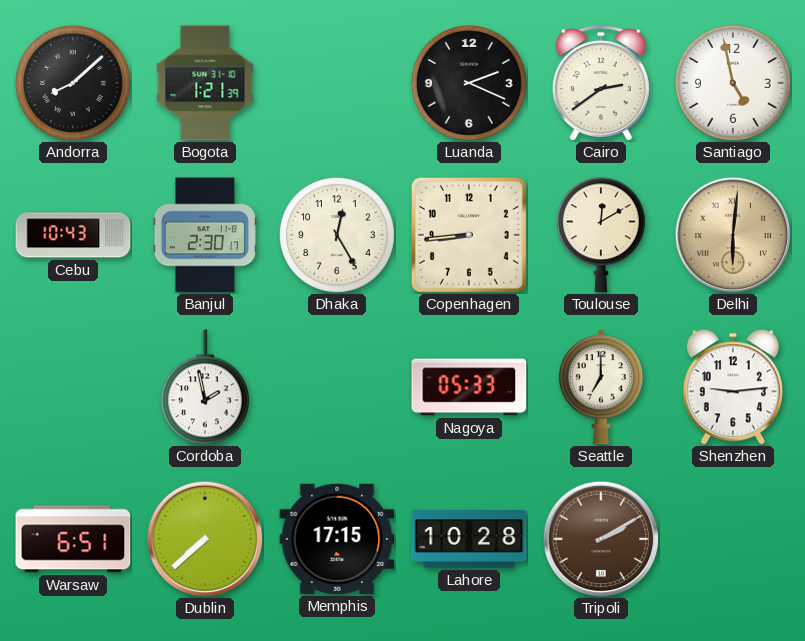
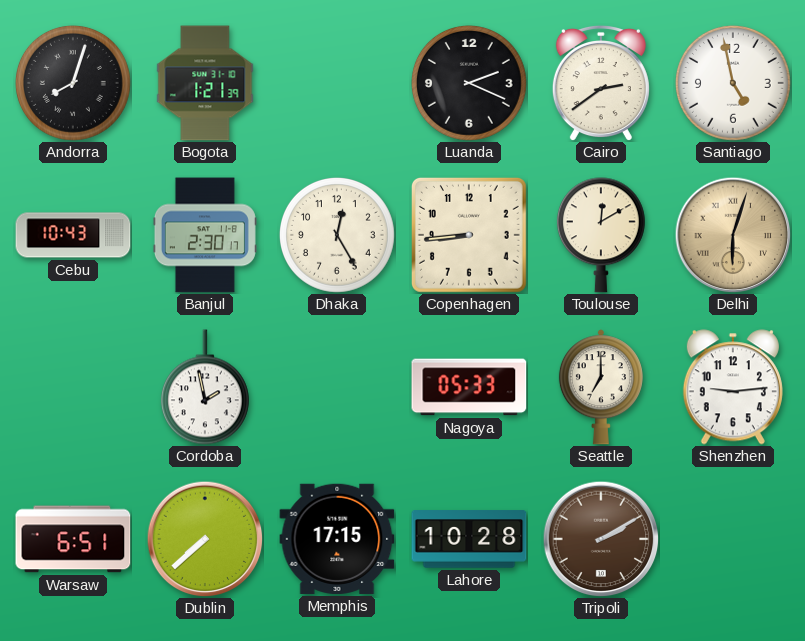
Andorra: 8:08 -> 8:03
Delhi: 6:01 -> 6:03
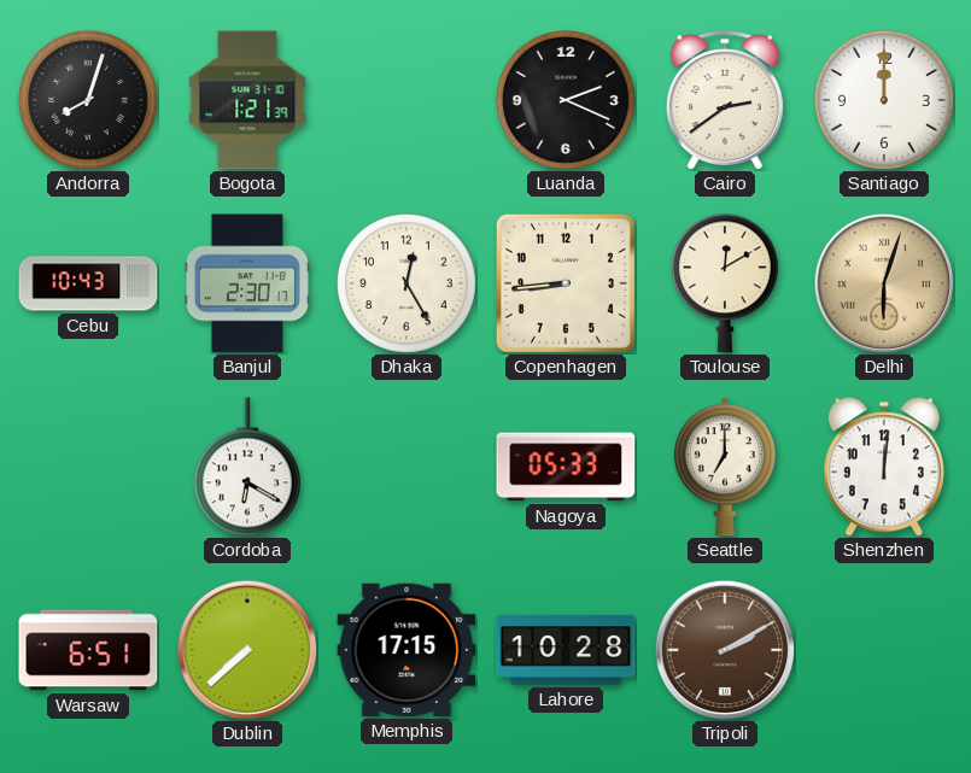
Santiago: 4:58 -> 12:00
Cordoba: 1:58 -> 6:20
Shenzhen: 9:14 -> 12:01
